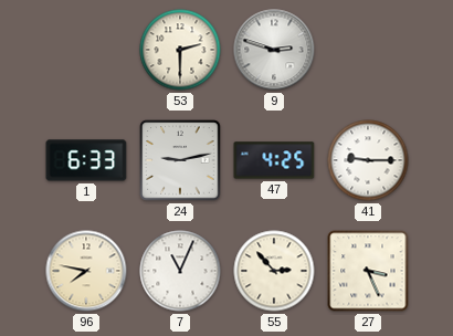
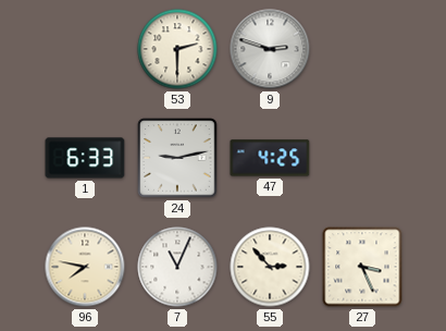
41: 9:15 -> none
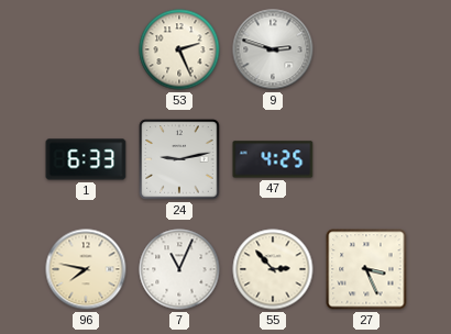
53: 2:30 -> 2:26
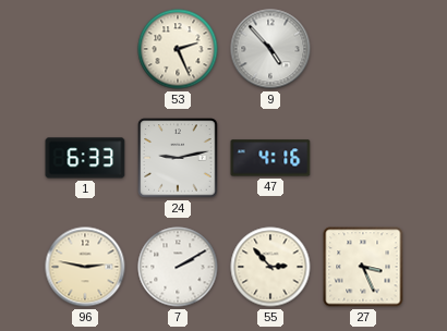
9: 2:48 -> 4:53
47: 4:25 -> 4:16
96: 7:47 -> 2:47
7: 11:04 -> 2:10
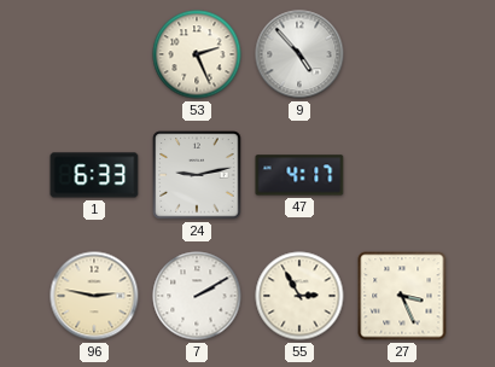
47: 4:16 -> 4:17
55: 2:53 -> 2:55
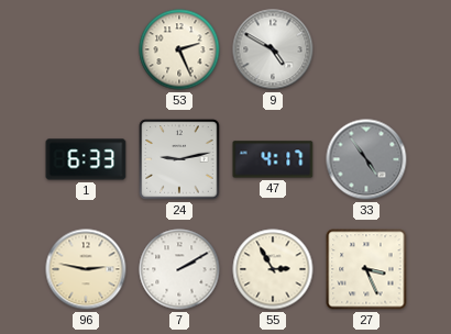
9: 4:53 -> 4:50
33: none -> 4:54
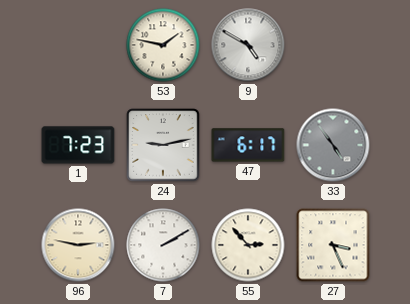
53: 2:26 -> 1:47
1: 6:33 -> 7:23
47: 4:17 -> 6:17
55: 2:55 -> 2:53
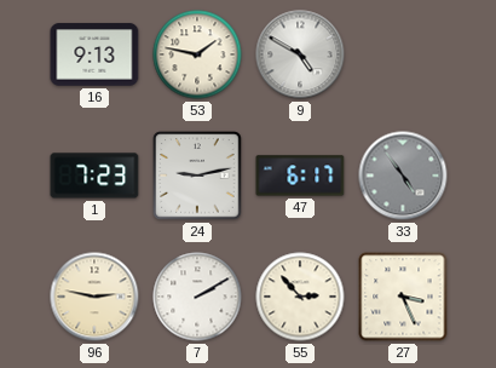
16: none -> 9:13
